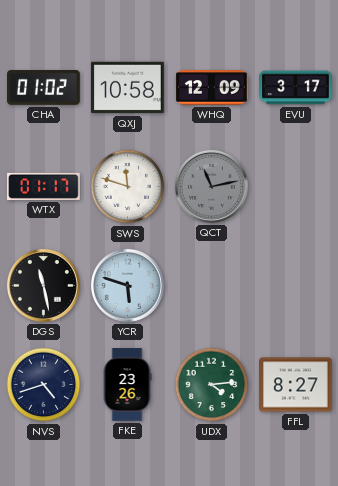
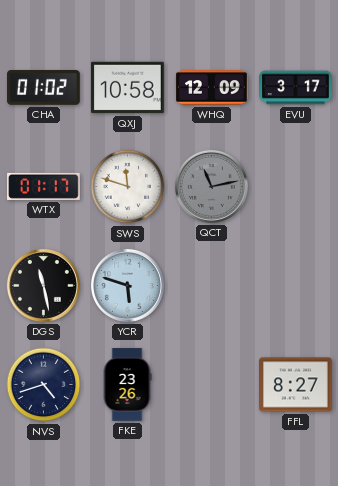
UDX: 4:14 -> none
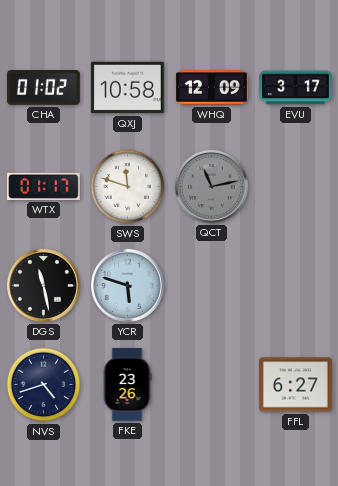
FFL: 8:27 -> 6:27
